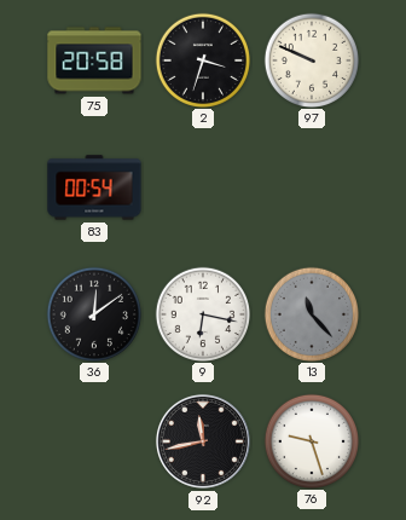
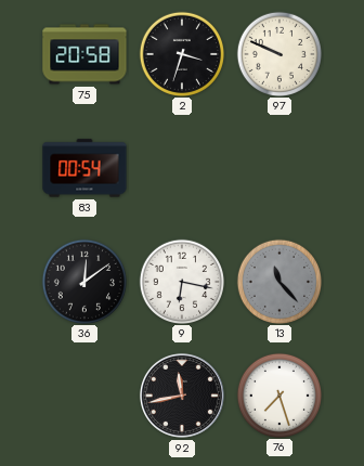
76: 9:27 -> 7:27
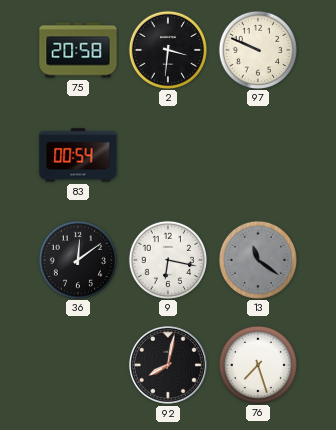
2: 3:33 -> 3:31
13: 11:23 -> 11:21
92: 11:43 -> 8:02
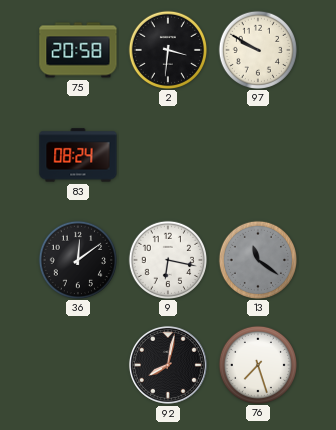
97: 9:49 -> 9:50
83: 00:54 -> 08:24
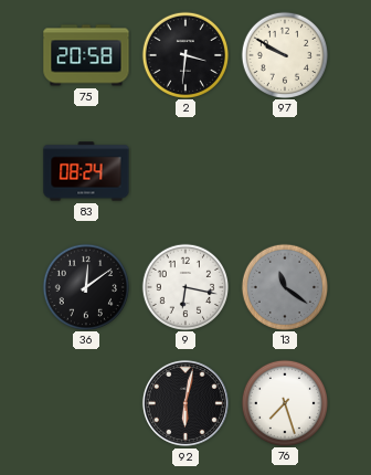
92: 8:02 -> 6:02
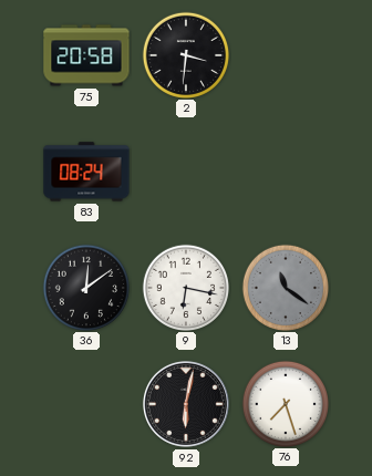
97: 9:50 -> none
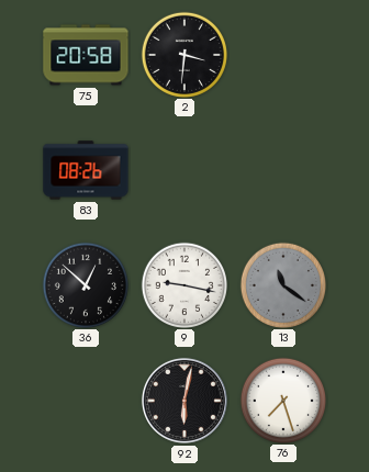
83: 08:24 -> 08:26
36: 12:09 -> 12:52
9: 6:17 -> 9:17
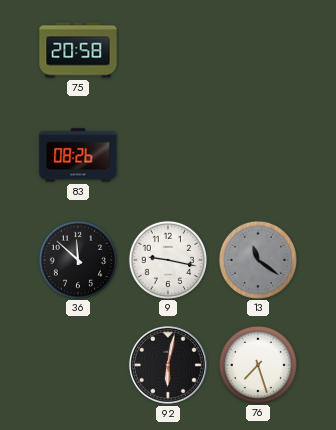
2: 3:31 -> none
36: 12:52 -> 11:52
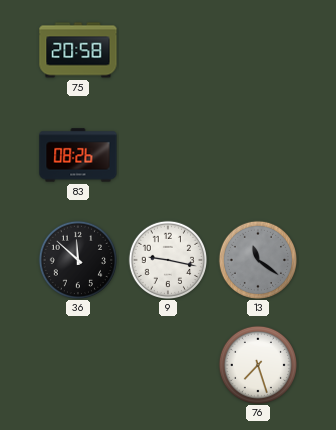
92: 6:02 -> none
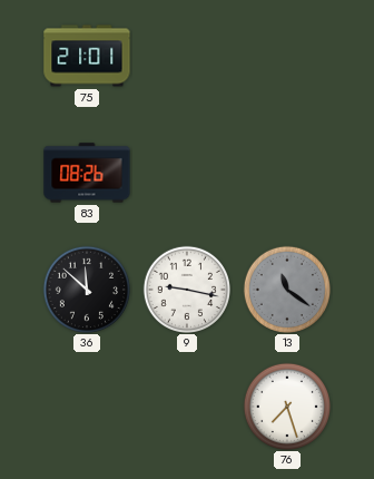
75: 20:58 -> 21:01
